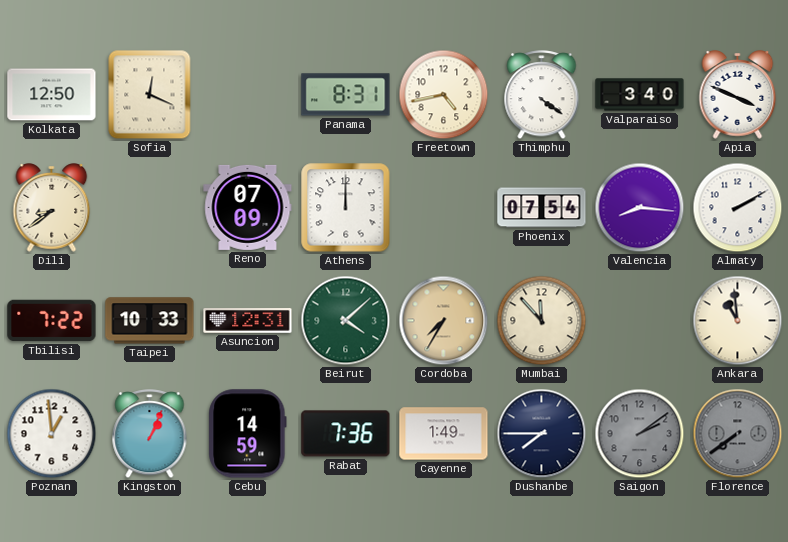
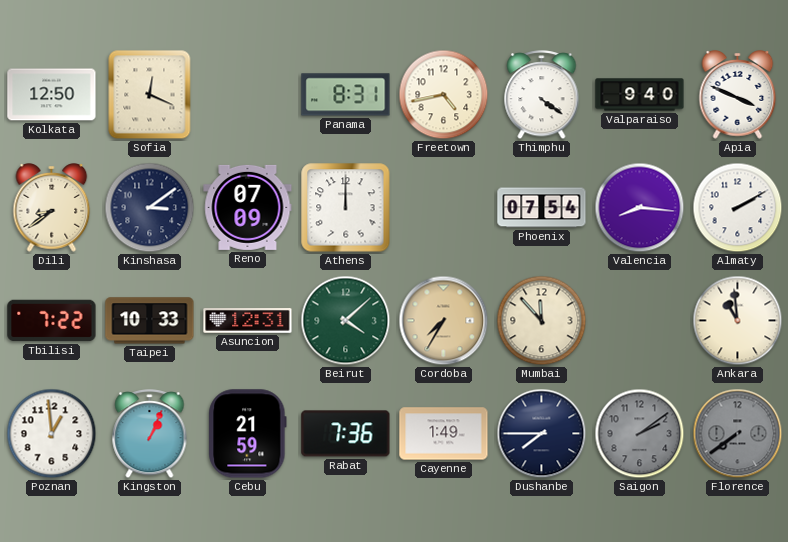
Valparaiso: 3:40 -> 9:40
Kinshasa: none -> 3:09
Cebu: 14:59 -> 21:59
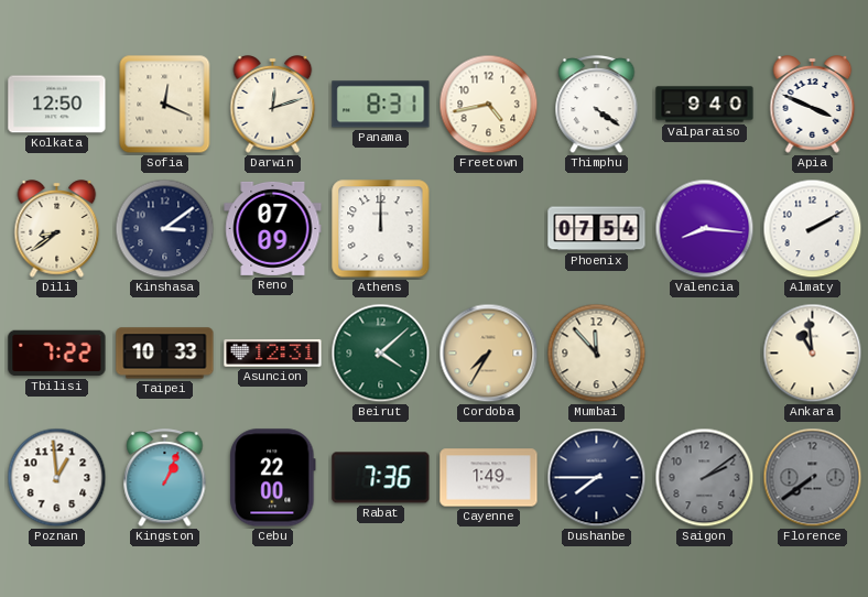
Darwin: none -> 12:12
Cebu: 21:59 -> 22:00
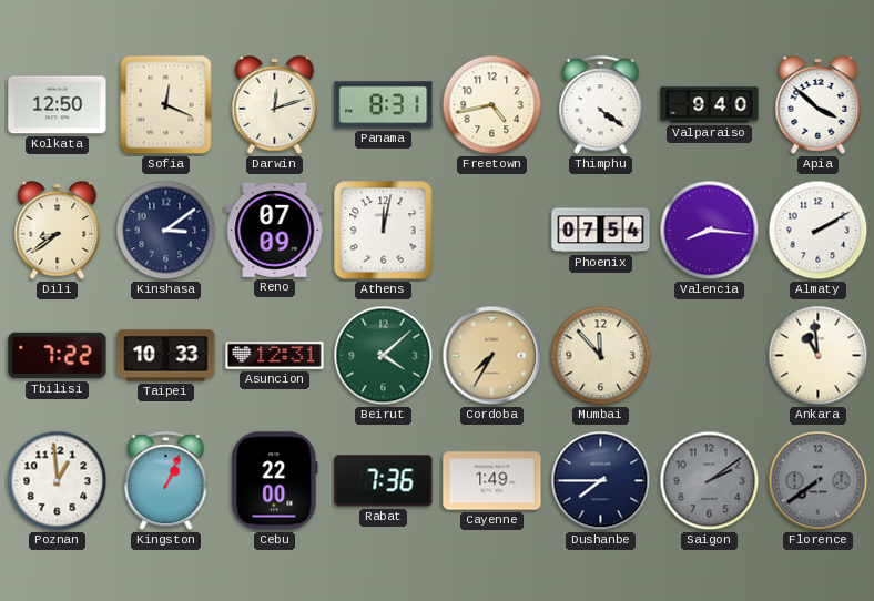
Apia: 3:49 -> 3:52
Athens: 12:00 -> 12:02
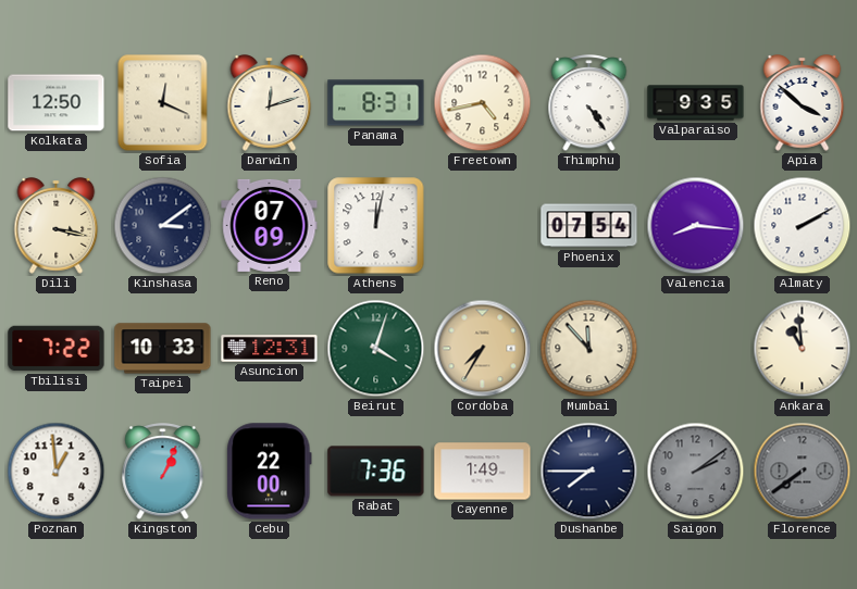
Thimphu: 4:21 -> 4:24
Valparaiso: 9:40 -> 9:35
Dili: 8:39 -> 3:17
Beirut: 4:08 -> 4:03
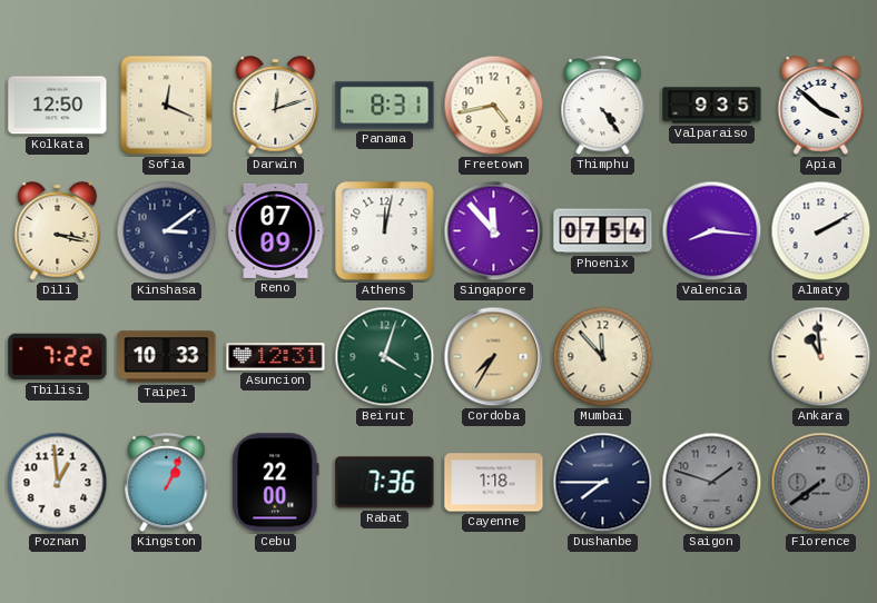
Singapore: none -> 11:53
Cayenne: 1:49 -> 1:18
Saigon: 2:09 -> 1:48
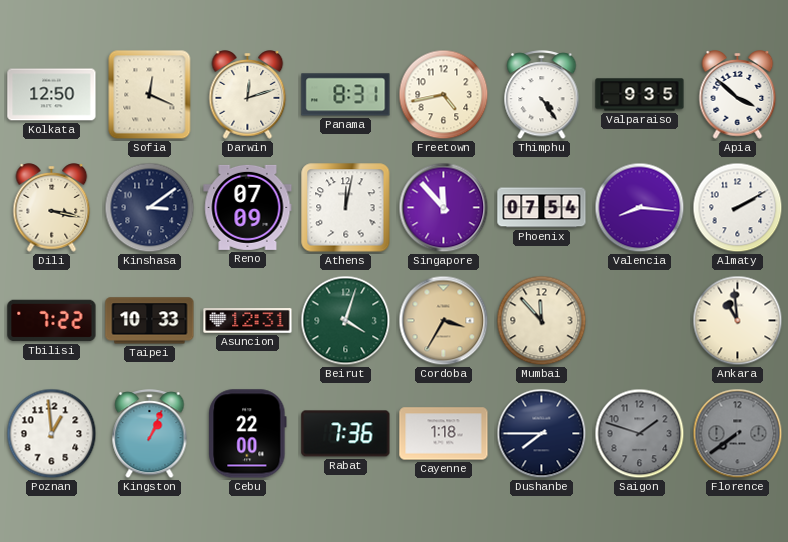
Cordoba: 7:35 -> 3:35
